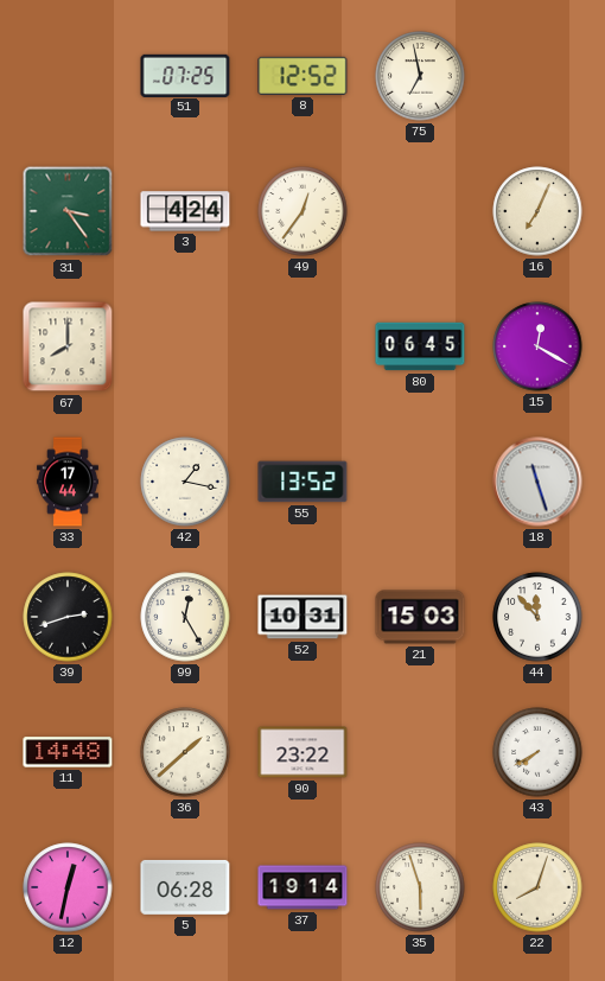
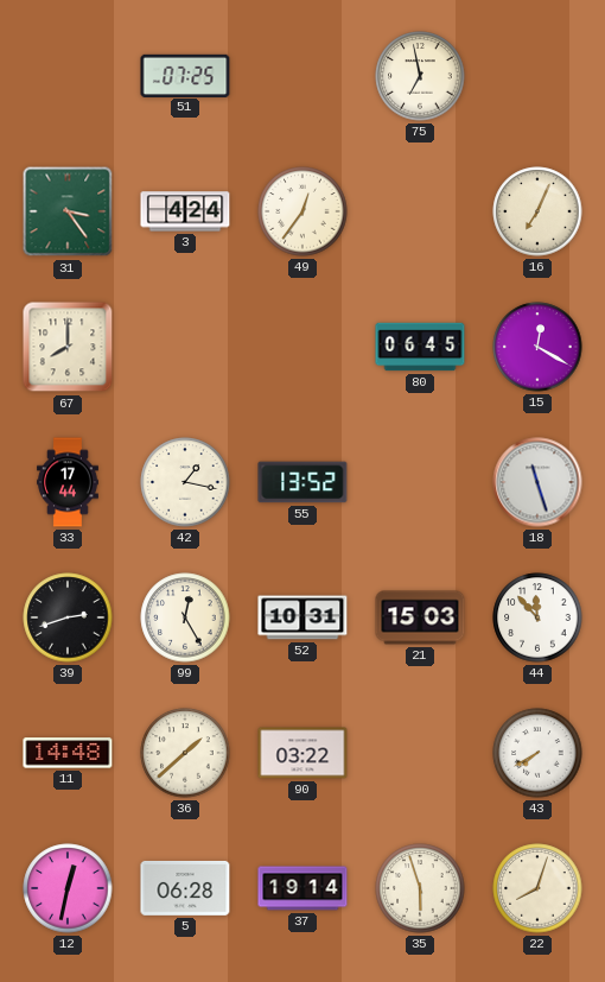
8: 12:52 -> none
90: 23:22 -> 03:22
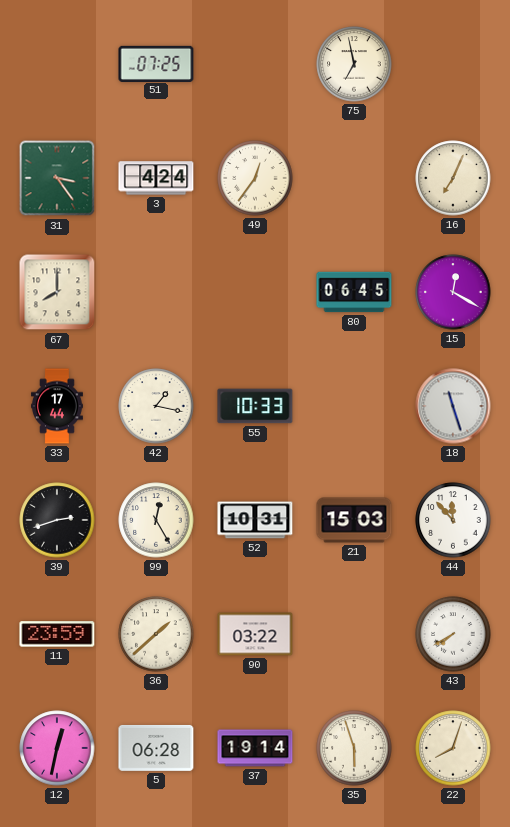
55: 13:52 -> 10:33
11: 14:48 -> 23:59
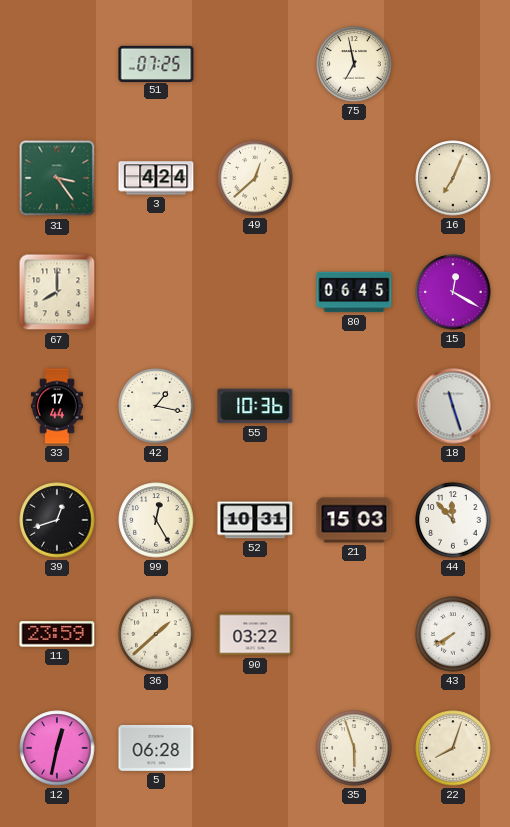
49: 12:36 -> 12:38
55: 10:33 -> 10:36
39: 2:42 -> 12:42
37: 19:14 -> none
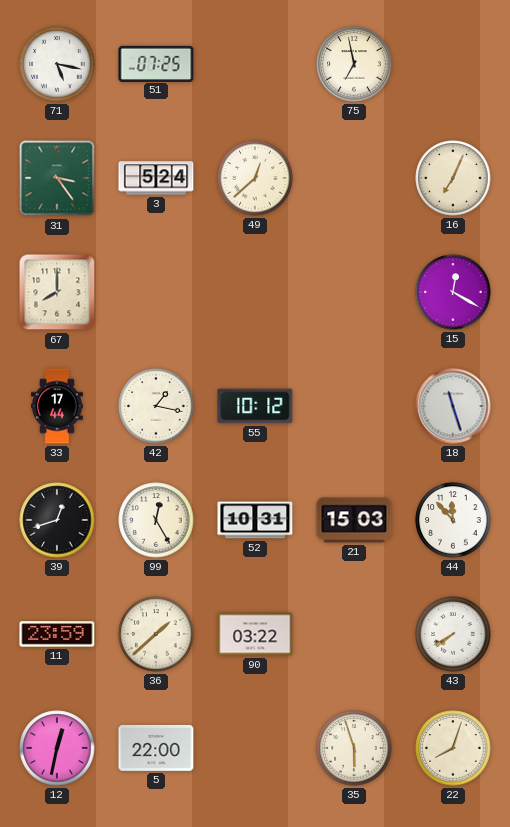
71: none -> 5:17
3: 4:24 -> 5:24
80: 06:45 -> none
55: 10:36 -> 10:12
5: 06:28 -> 22:00
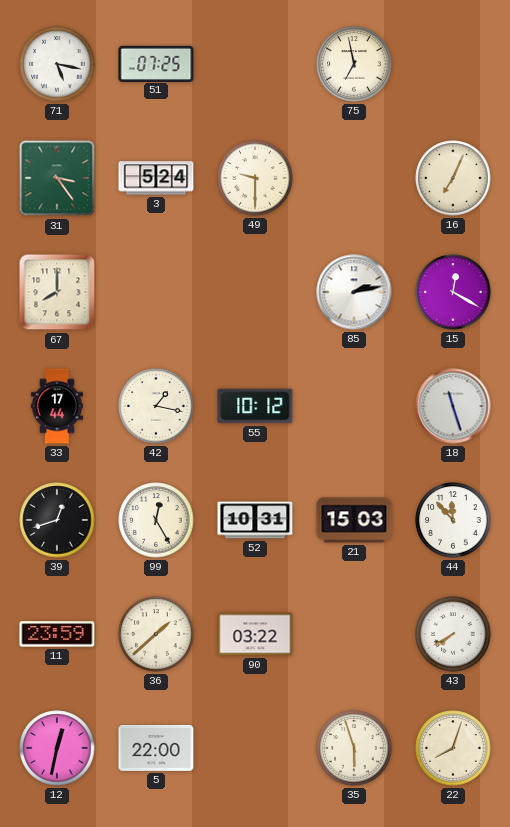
49: 12:38 -> 9:30
85: none -> 2:13
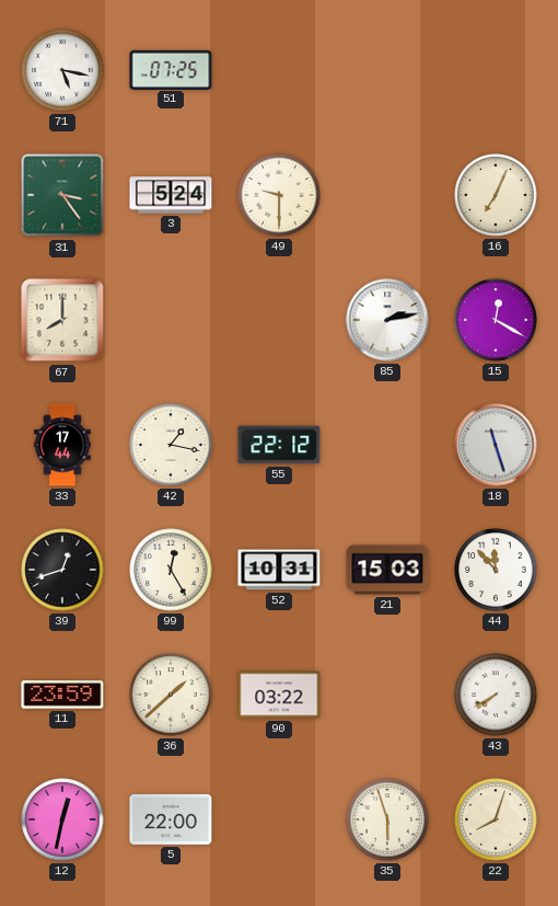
75: 6:58 -> none
55: 10:12 -> 22:12
